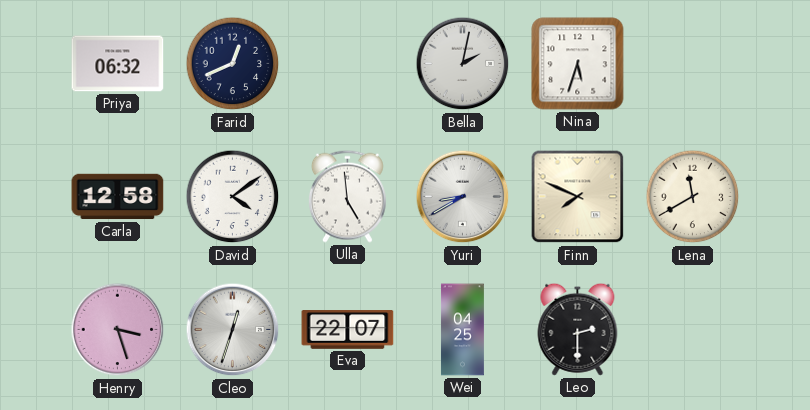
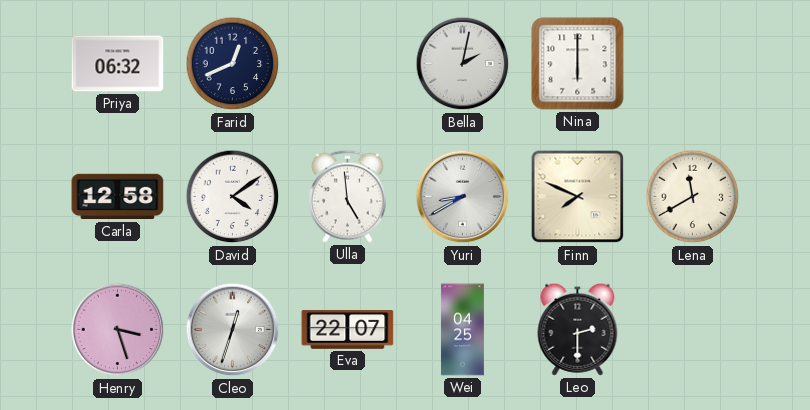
Nina: 5:33 -> 6:00
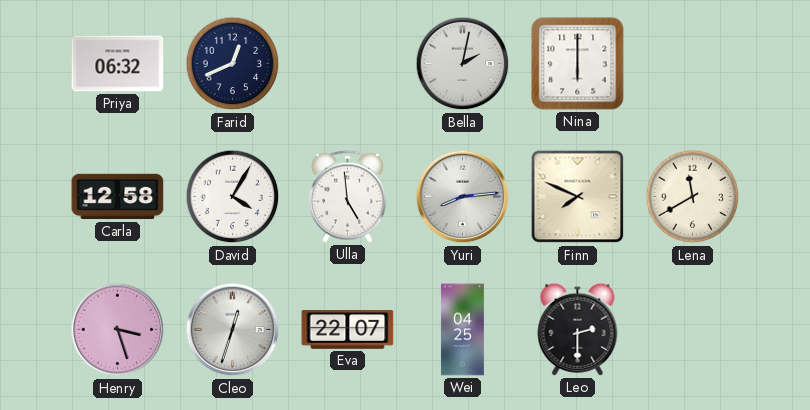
David: 4:09 -> 4:05
Yuri: 8:40 -> 8:14
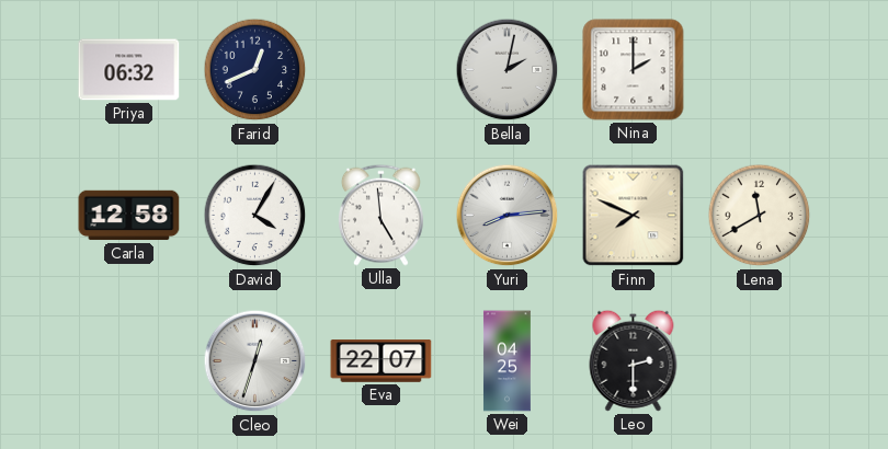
Nina: 6:00 -> 2:00
Henry: 3:27 -> none
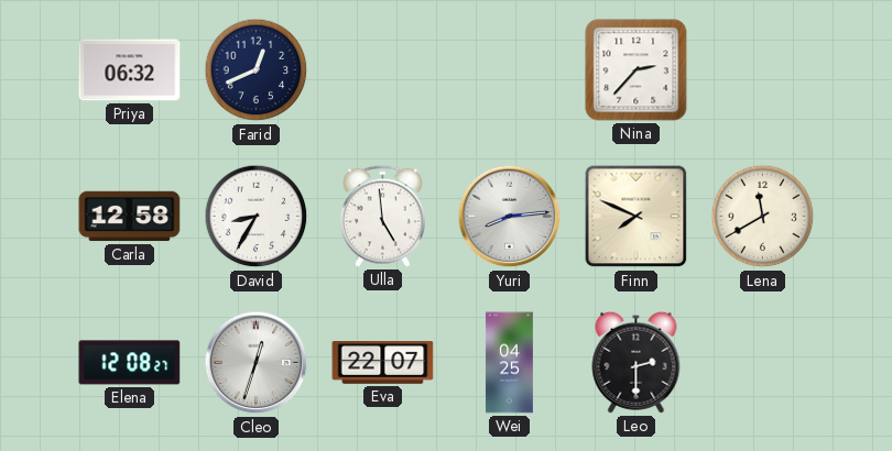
Bella: 2:02 -> none
Nina: 2:00 -> 2:37
David: 4:05 -> 8:35
Elena: none -> 12:08
